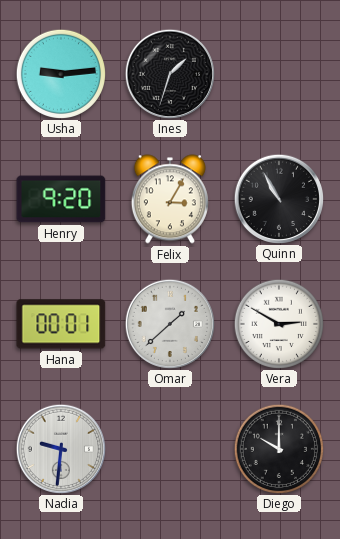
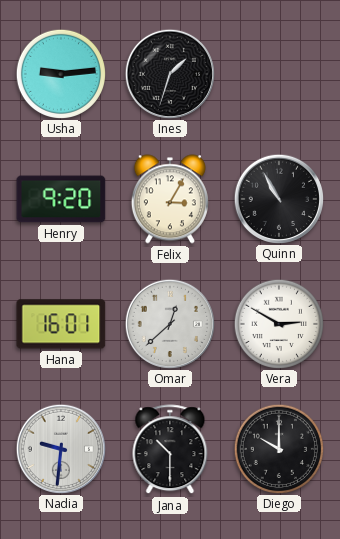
Hana: 00:01 -> 16:01
Omar: 1:38 -> 12:38
Jana: none -> 10:30
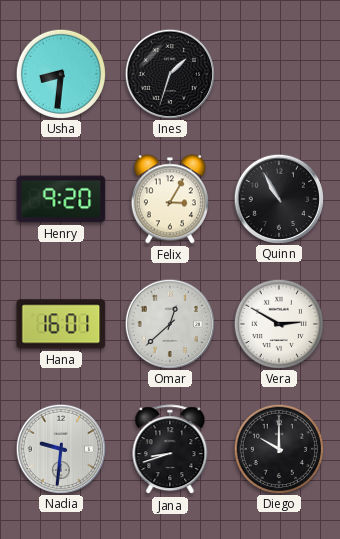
Usha: 9:14 -> 8:31
Jana: 10:30 -> 8:42
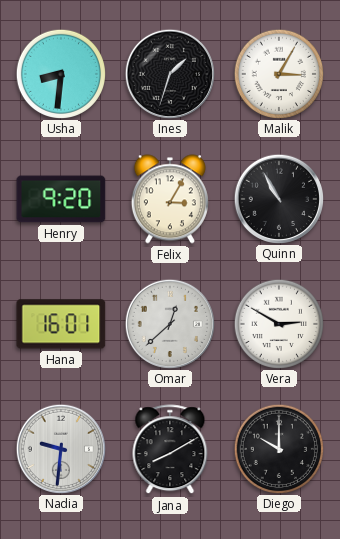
Malik: none -> 3:05
Jana: 8:42 -> 8:10
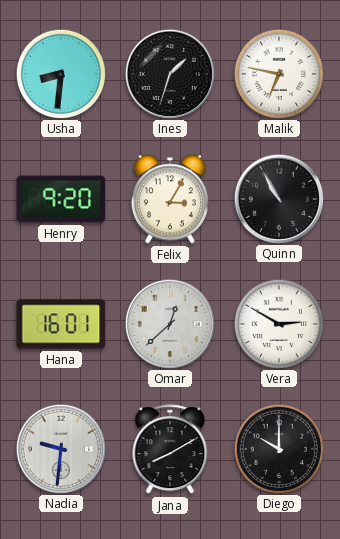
Malik: 3:05 -> 6:47
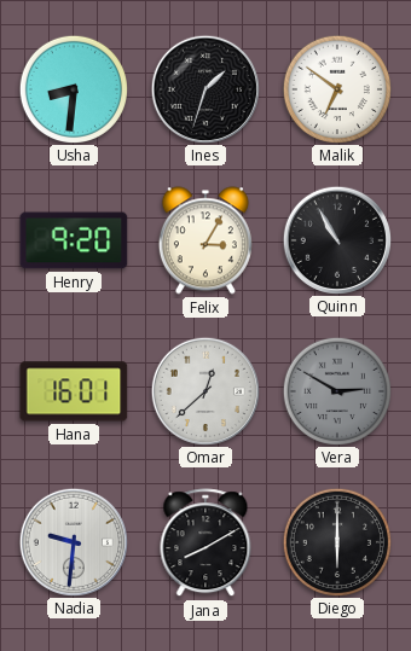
Malik: 6:47 -> 6:51
Vera dial: white -> grey
Diego: 10:00 -> 6:00
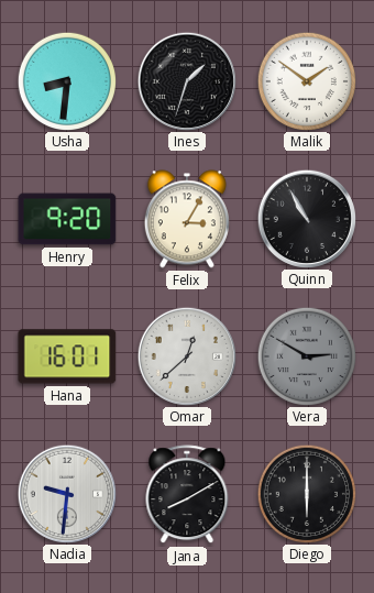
Malik: 6:51 -> 1:51
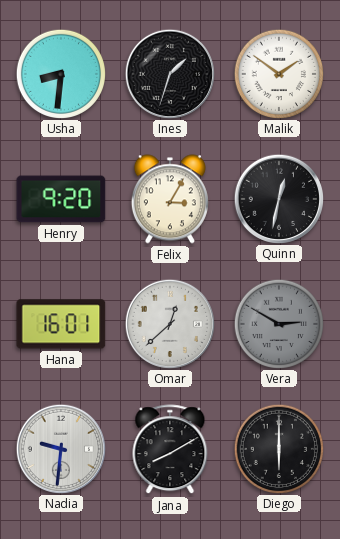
Quinn: 10:55 -> 12:32
